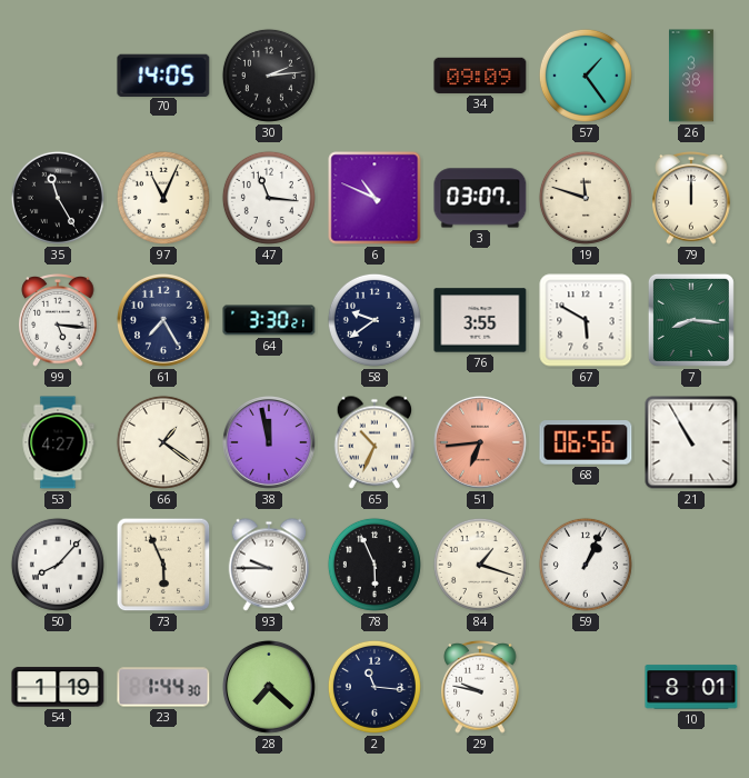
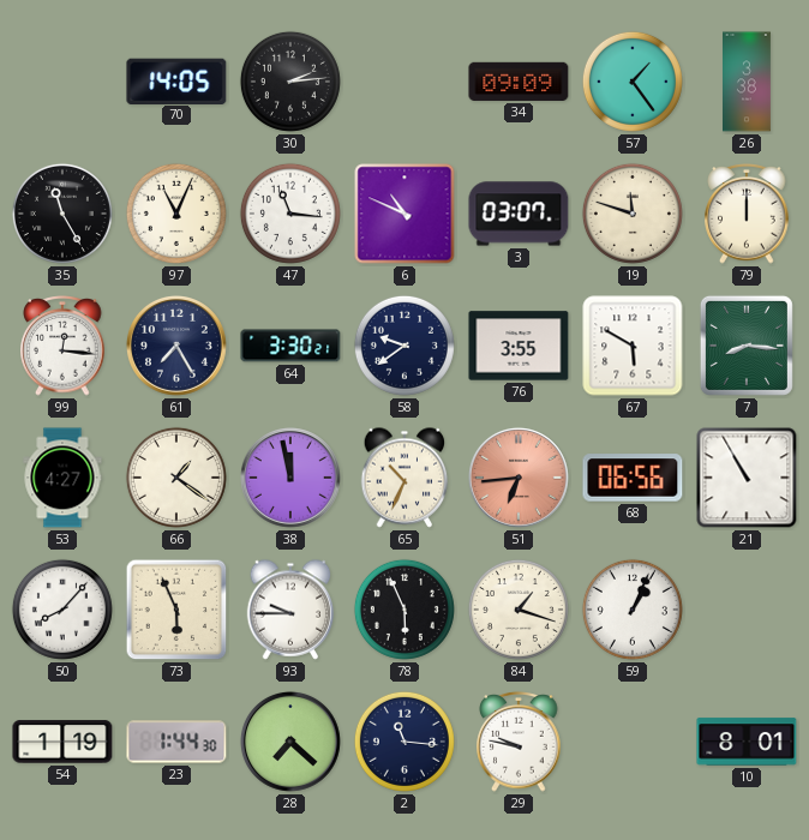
99: 5:16 -> 12:16
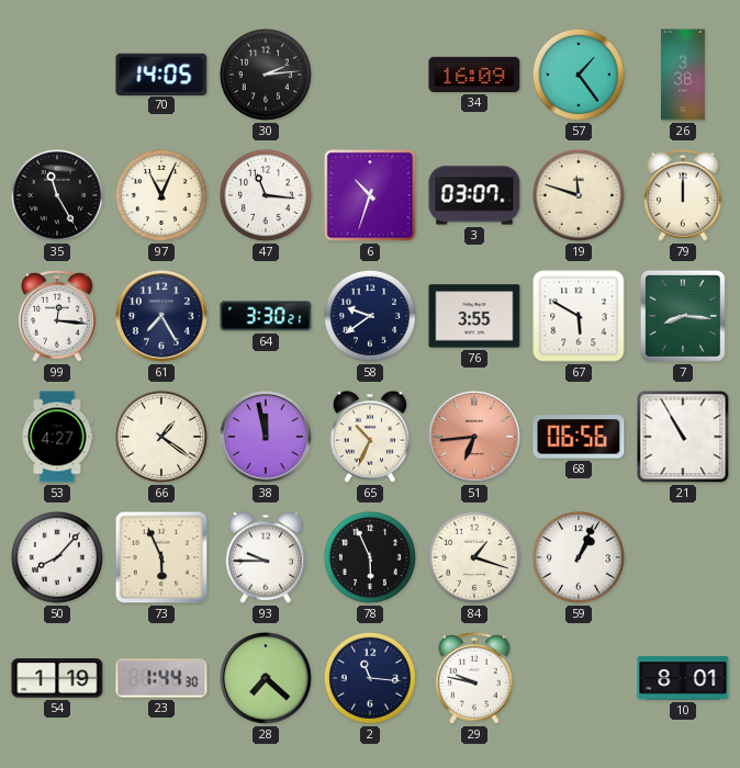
34: 09:09 -> 16:09
6: 10:49 -> 10:33
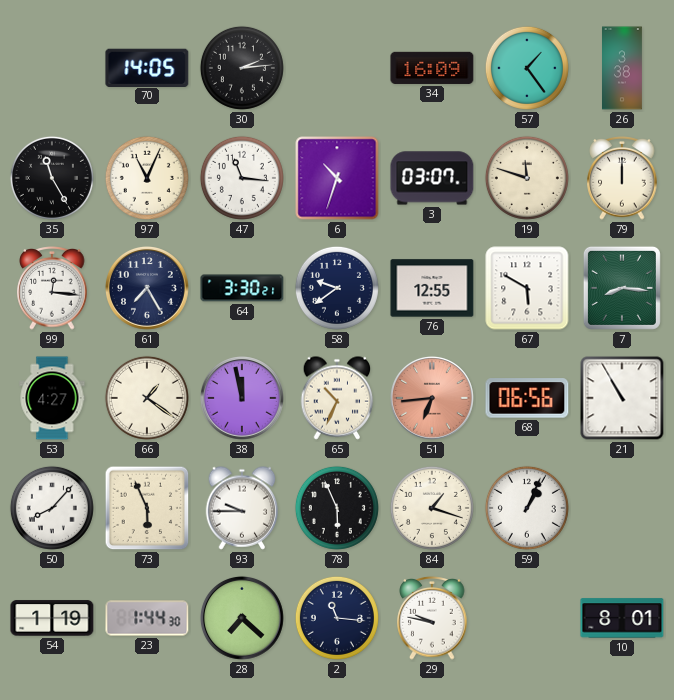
76: 3:55 -> 12:55
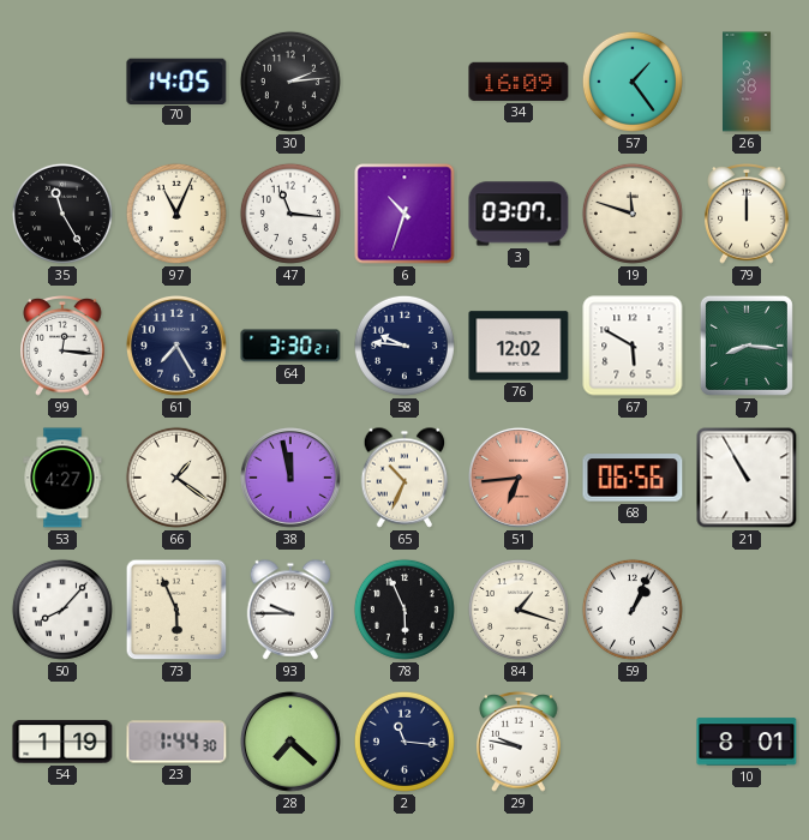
58: 9:39 -> 9:46
76: 12:55 -> 12:02
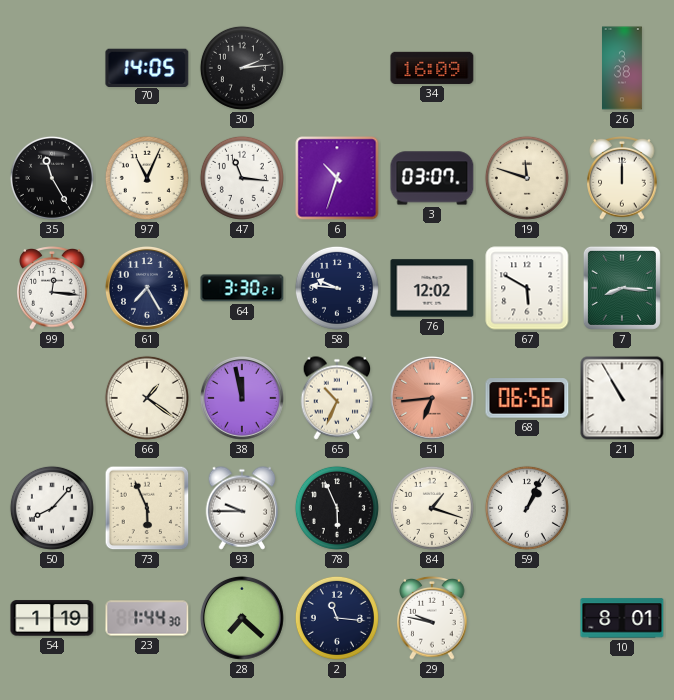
57: 1:24 -> none
53: 4:27 -> none
